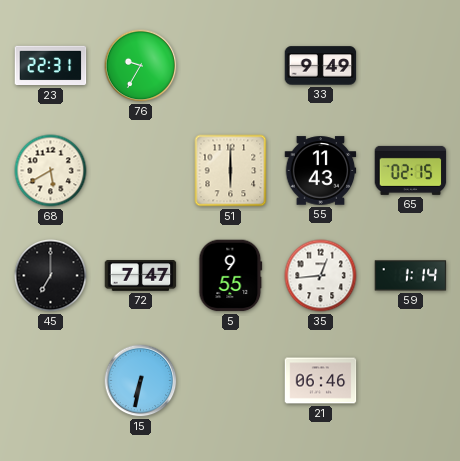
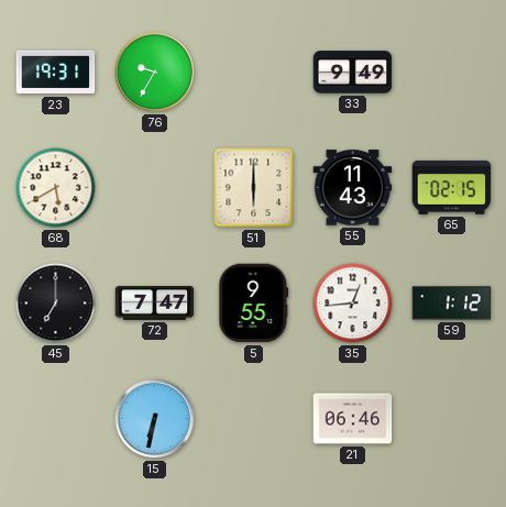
23: 22:31 -> 19:31
59: 1:14 -> 1:12
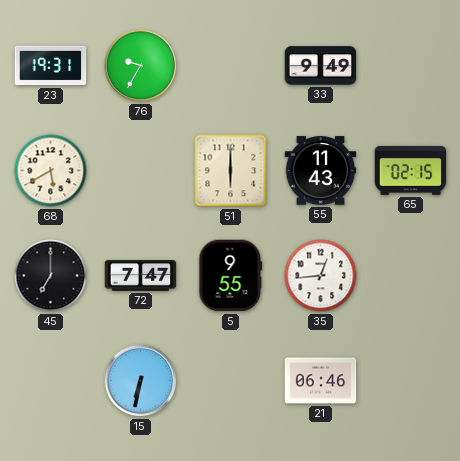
59: 1:12 -> none
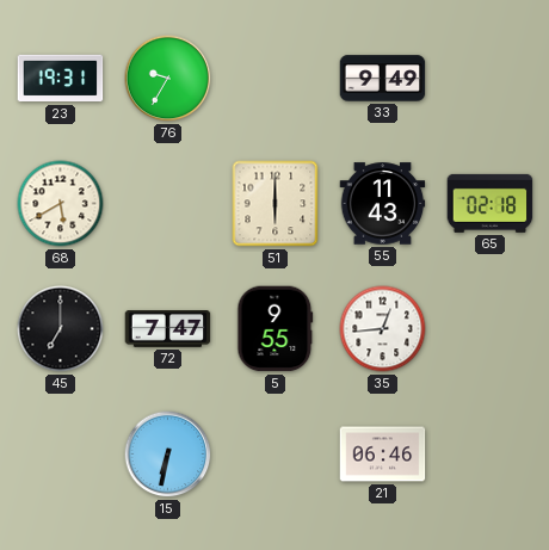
65: 02:15 -> 02:18
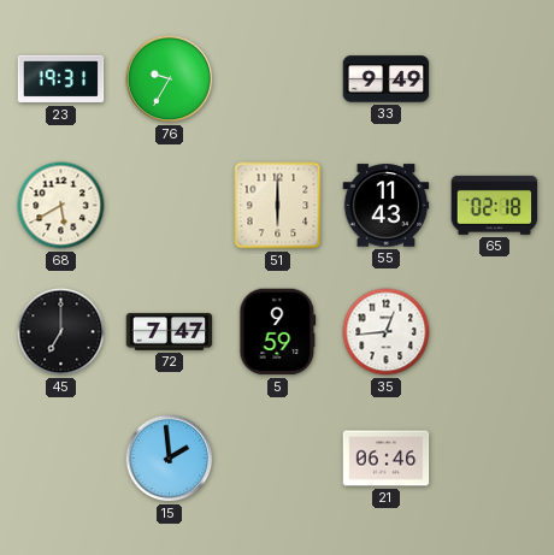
5: 9:55 -> 9:59
15: 6:32 -> 1:59
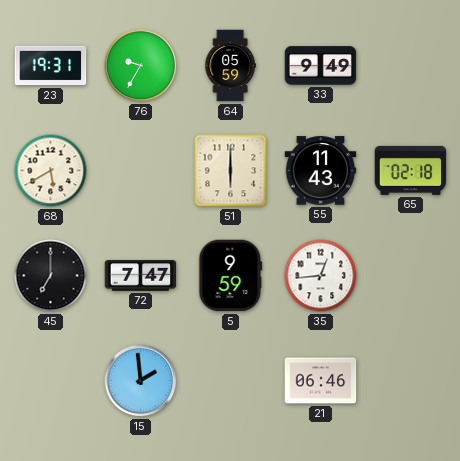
64: none -> 05:59
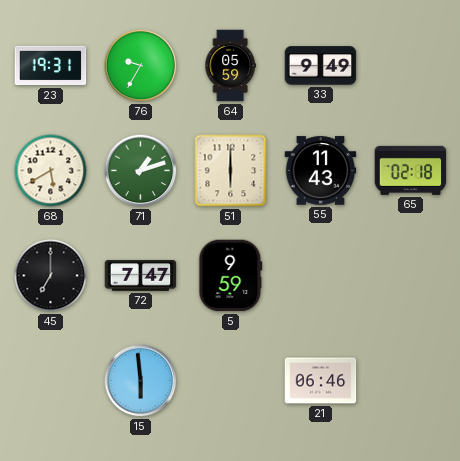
71: none -> 1:12
35: 12:44 -> none
15: 1:59 -> 5:59
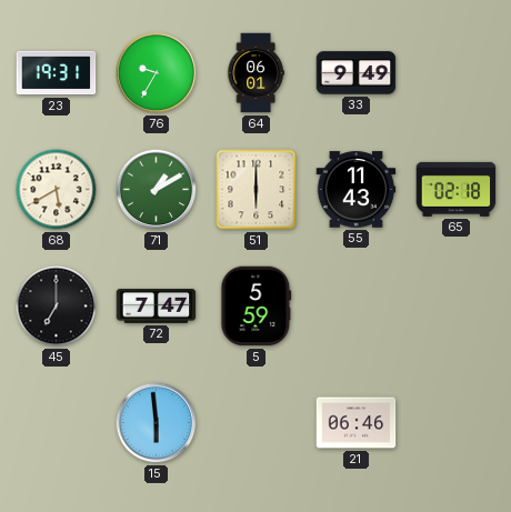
64: 05:59 -> 06:01
71: 1:12 -> 1:10
5: 9:59 -> 5:59
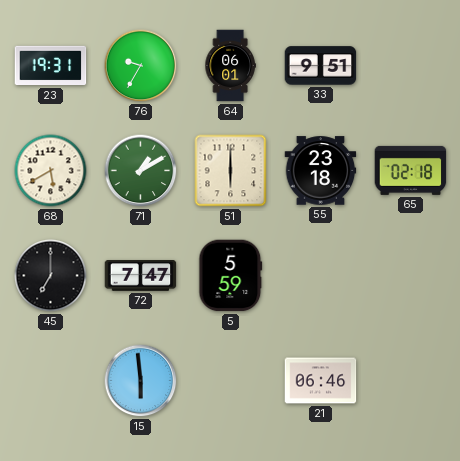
33: 9:49 -> 9:51
55: 11:43 -> 23:18
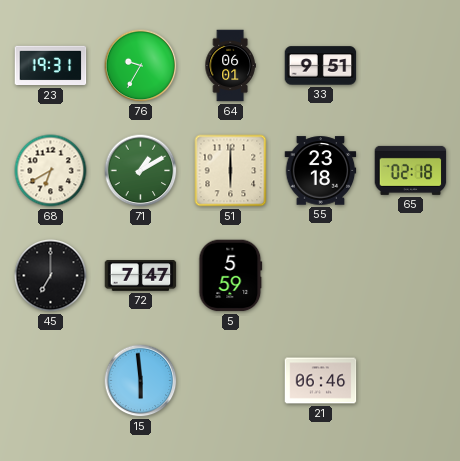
68: 5:40 -> 6:40
